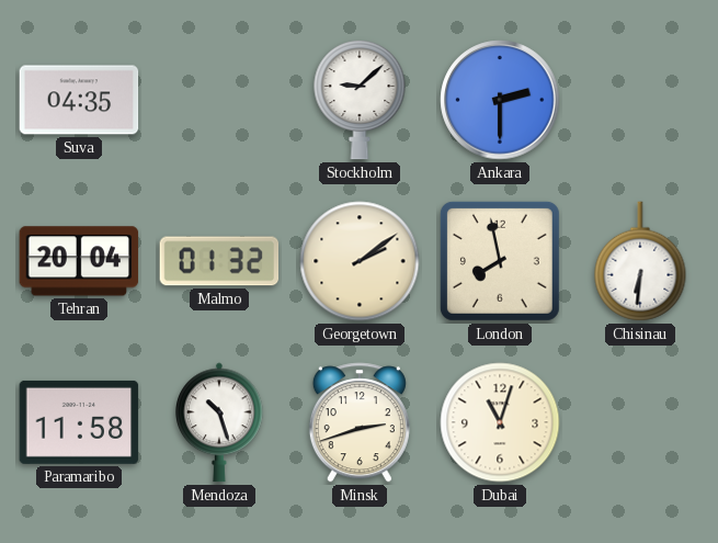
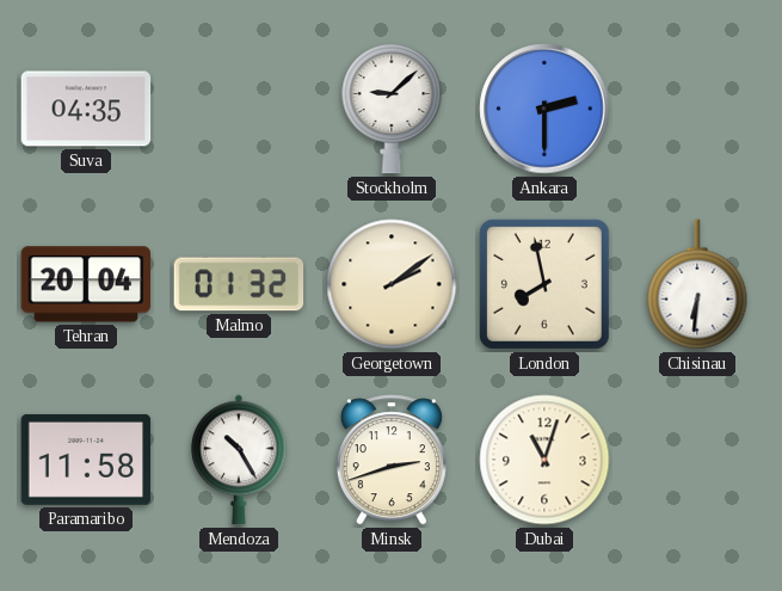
Mendoza: 10:27 -> 10:25
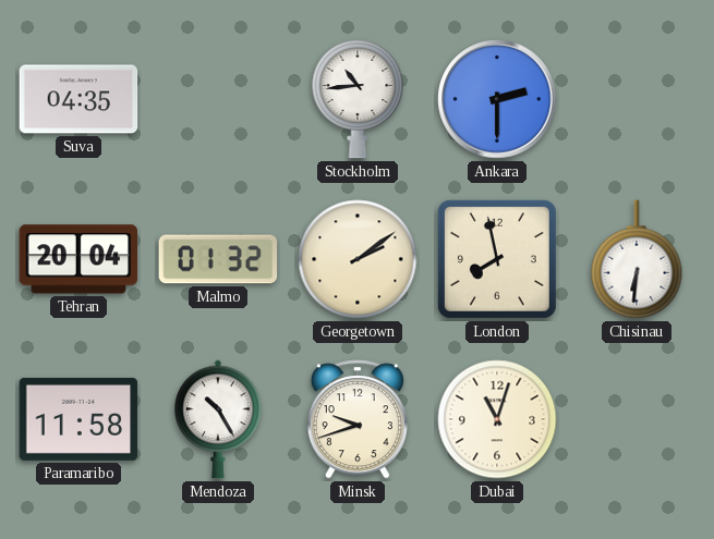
Stockholm: 9:08 -> 10:44
Minsk: 2:42 -> 9:42
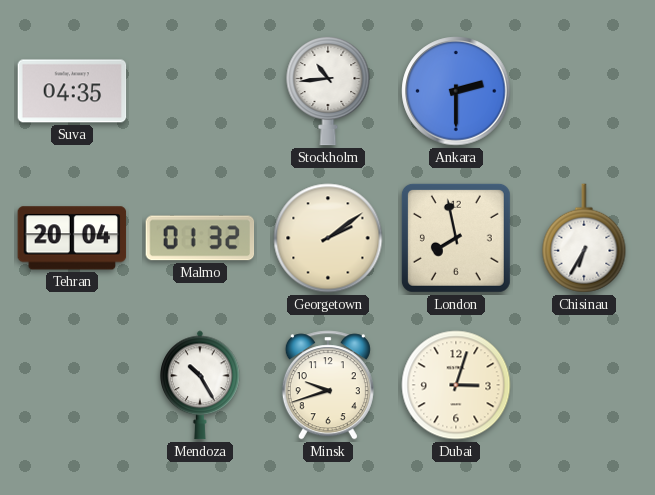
Chisinau: 6:31 -> 6:35
Paramaribo: 11:58 -> none
Dubai: 11:03 -> 3:03
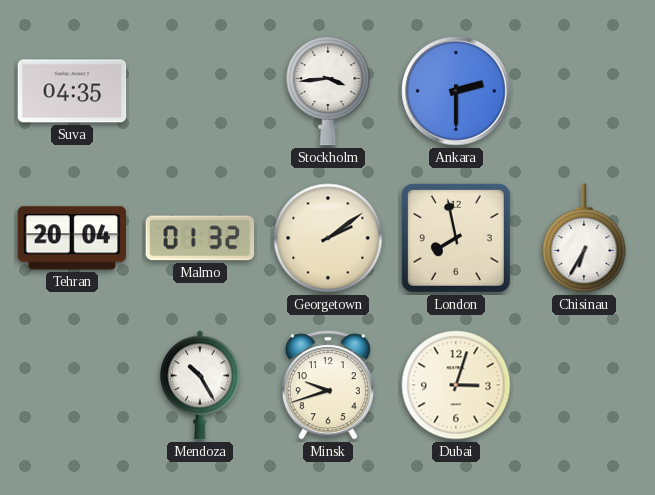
Stockholm: 10:44 -> 3:44
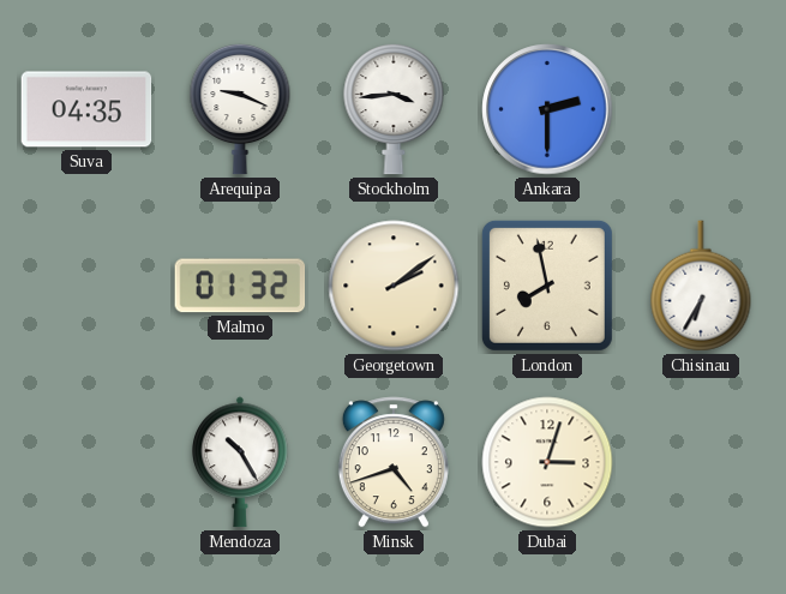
Arequipa: none -> 9:19
Tehran: 20:04 -> none
Minsk: 9:42 -> 4:42
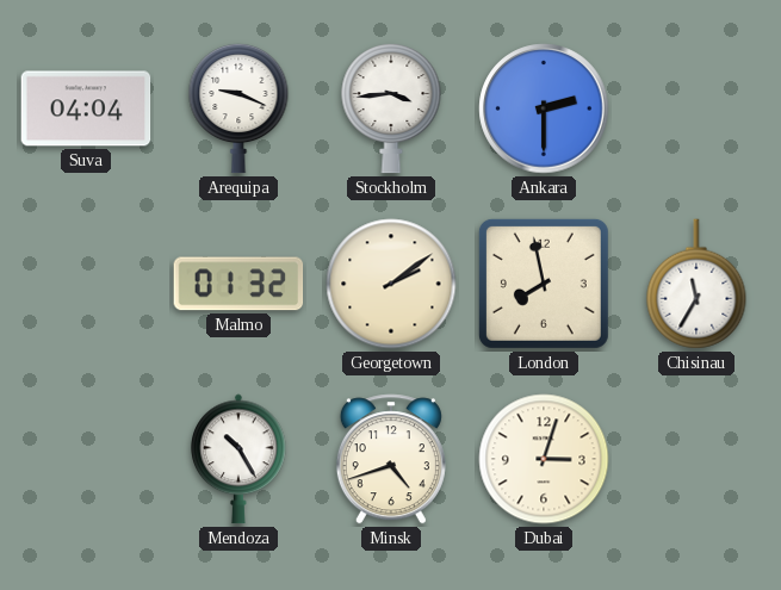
Suva: 04:35 -> 04:04
Chisinau: 6:35 -> 11:35
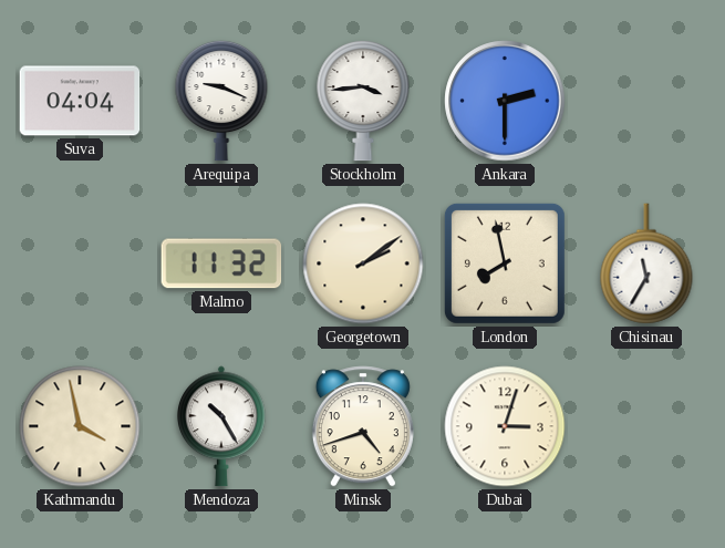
Malmo: 01:32 -> 11:32
Kathmandu: none -> 3:58
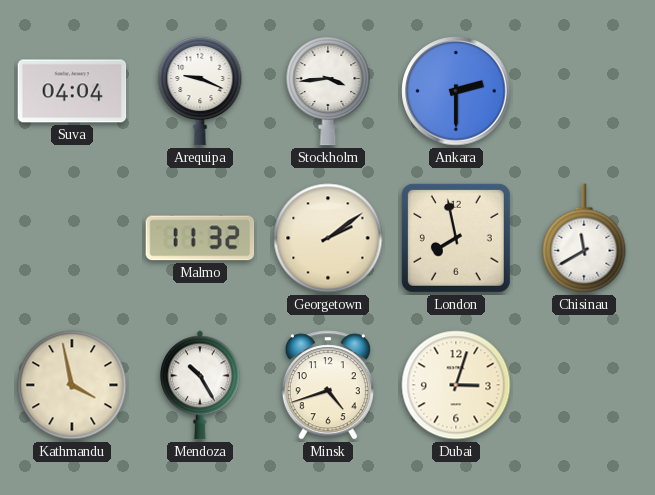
Chisinau: 11:35 -> 11:40
